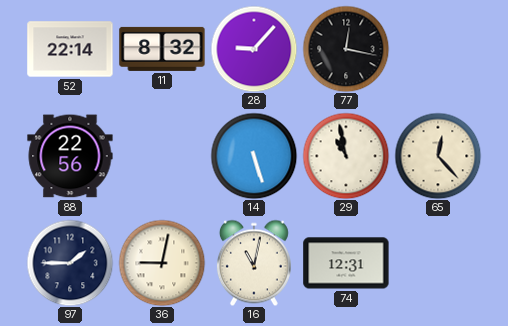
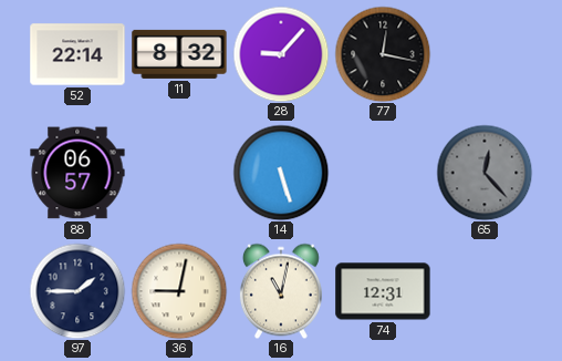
88: 22:56 -> 06:57
29: 10:58 -> none
65 dial: cream -> grey
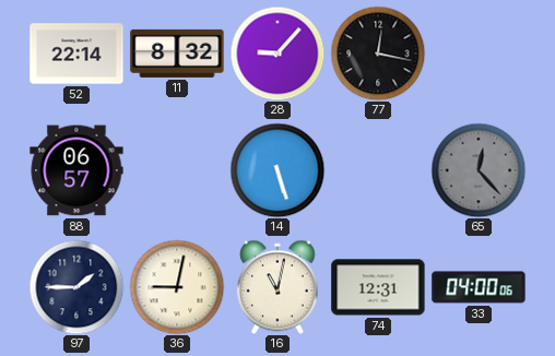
33: none -> 04:00
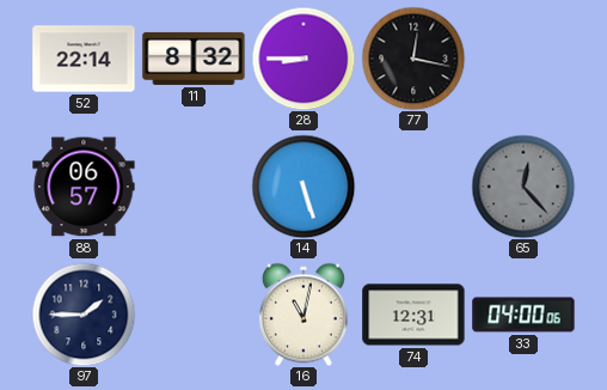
28: 9:07 -> 8:45
36: 9:02 -> none
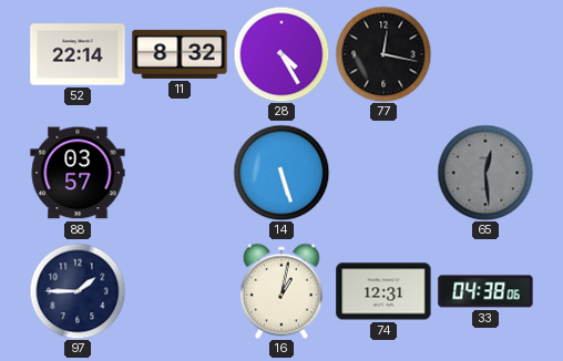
28: 8:45 -> 4:25
88: 06:57 -> 03:57
65: 12:23 -> 12:29
16: 11:02 -> 1:02
33: 04:00 -> 04:38
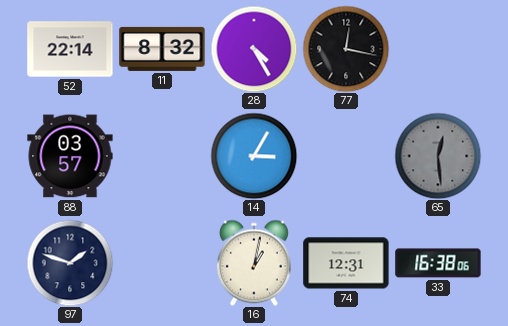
14: 5:27 -> 3:05
97: 1:45 -> 1:48
33: 04:38 -> 16:38
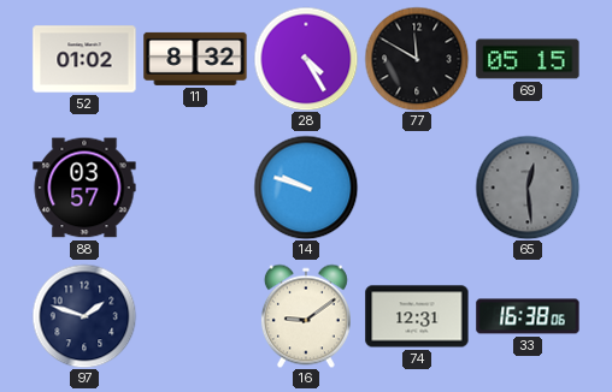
52: 22:14 -> 01:02
77: 12:17 -> 11:50
69: none -> 05:15
14: 3:05 -> 9:48
16: 1:02 -> 9:09
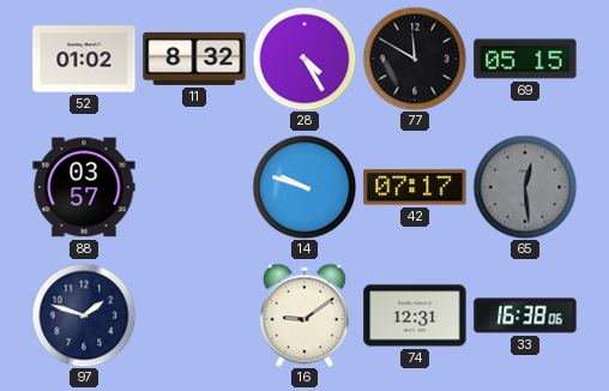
42: none -> 07:17
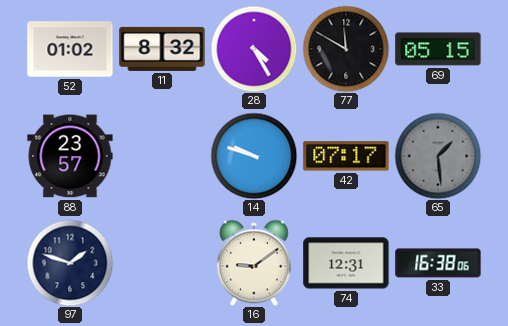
88: 03:57 -> 23:57
65: 12:29 -> 1:29
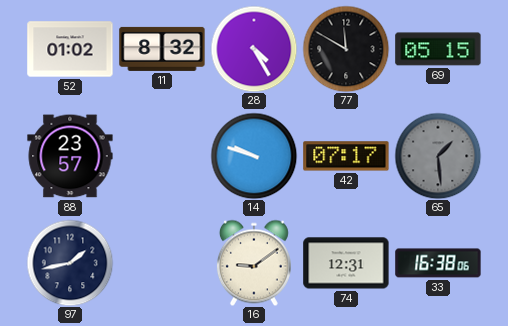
97: 1:48 -> 1:43
